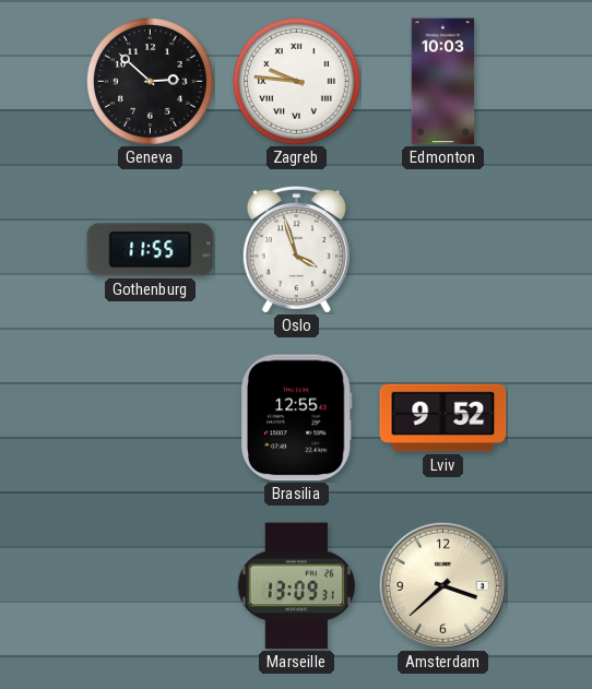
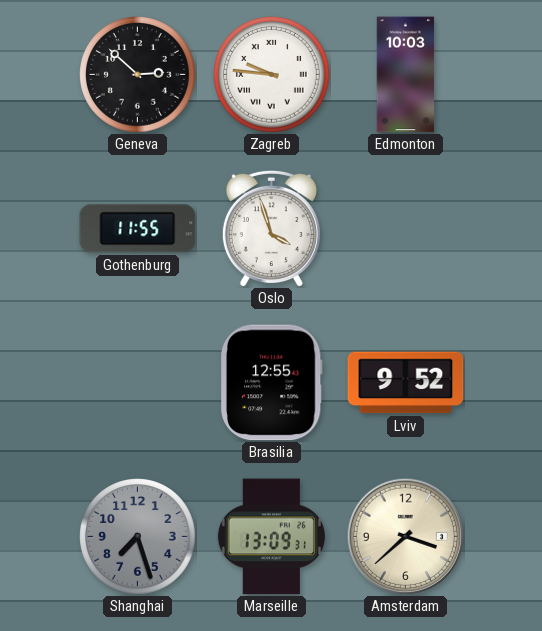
Shanghai: none -> 7:27
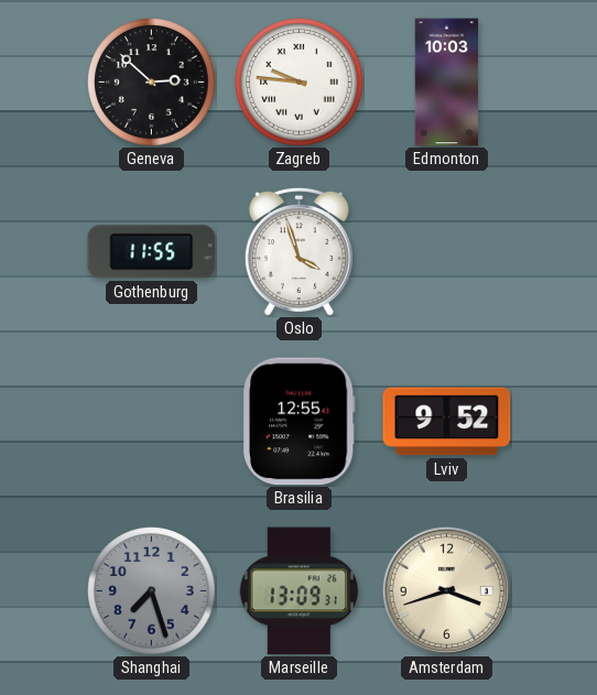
Amsterdam: 3:38 -> 3:42
